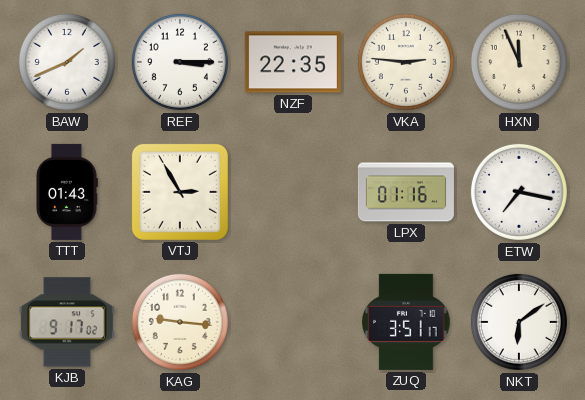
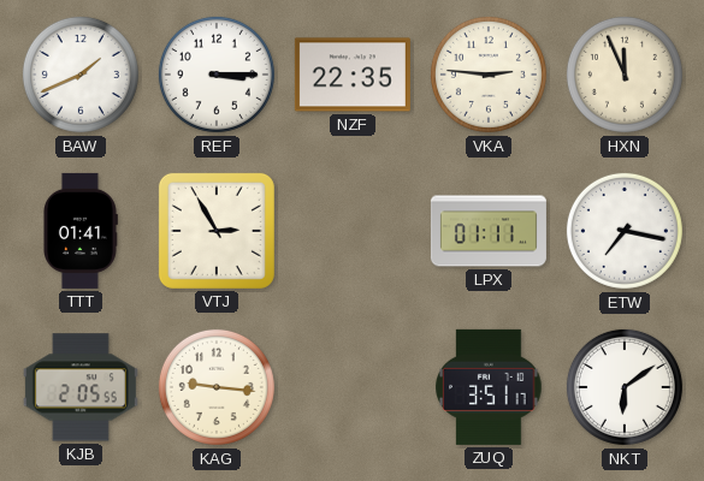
TTT: 01:43 -> 01:41
LPX: 01:16 -> 01:11
KJB: 9:17 -> 2:05
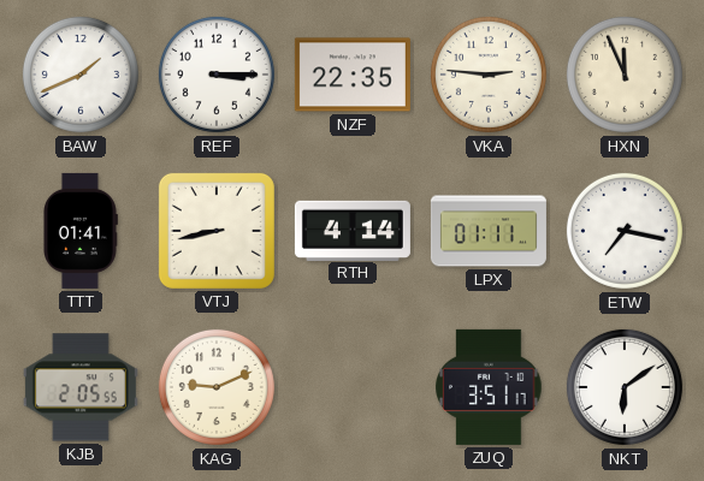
VTJ: 2:55 -> 8:43
RTH: none -> 4:14
KAG: 9:16 -> 9:11
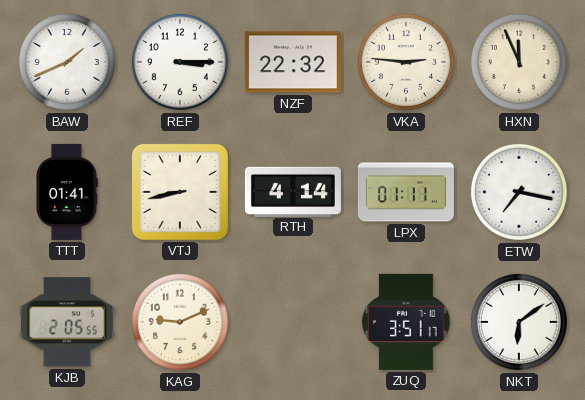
NZF: 22:35 -> 22:32
